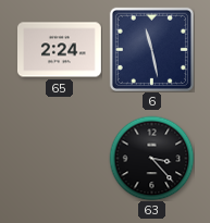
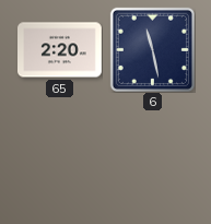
65: 2:24 -> 2:20
63: 3:23 -> none
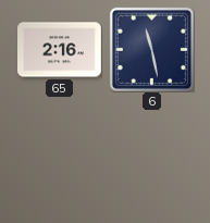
65: 2:20 -> 2:16
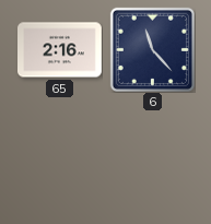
6: 11:28 -> 11:23
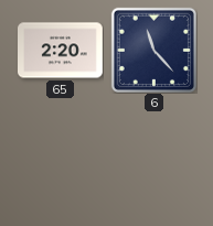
65: 2:16 -> 2:20
